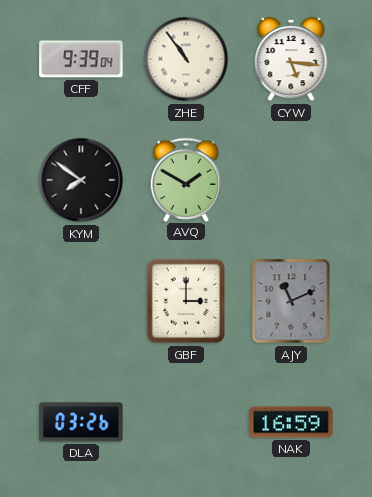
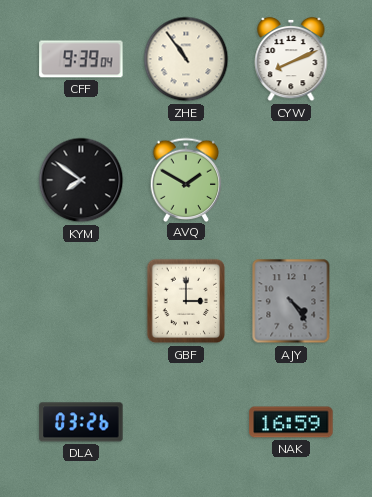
CYW: 5:16 -> 8:11
AJY: 11:11 -> 4:24
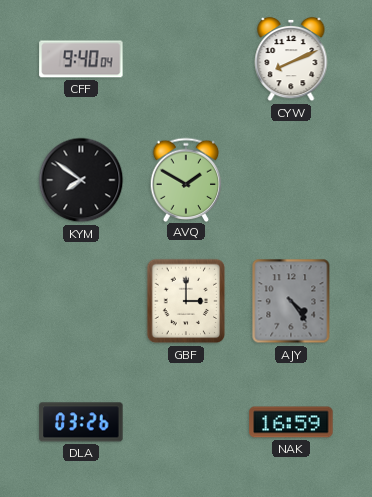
CFF: 9:39 -> 9:40
ZHE: 10:54 -> none
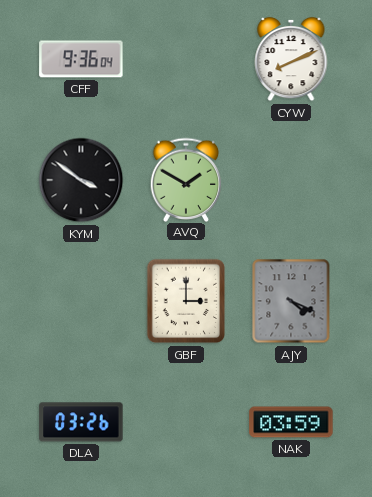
CFF: 9:40 -> 9:36
KYM: 7:51 -> 3:51
AJY: 4:24 -> 4:19
NAK: 16:59 -> 03:59
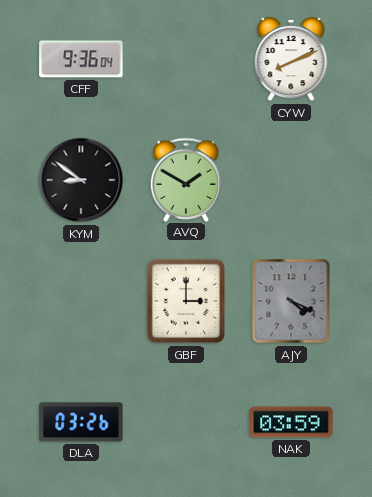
KYM: 3:51 -> 8:51
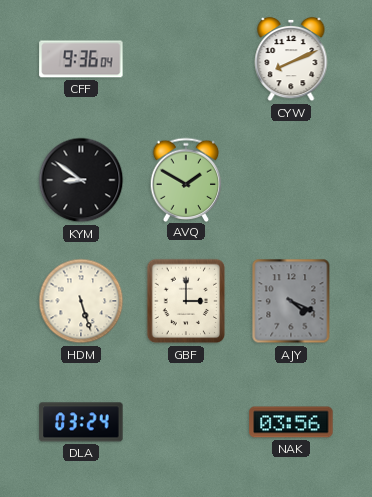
HDM: none -> 5:27
DLA: 03:26 -> 03:24
NAK: 03:59 -> 03:56
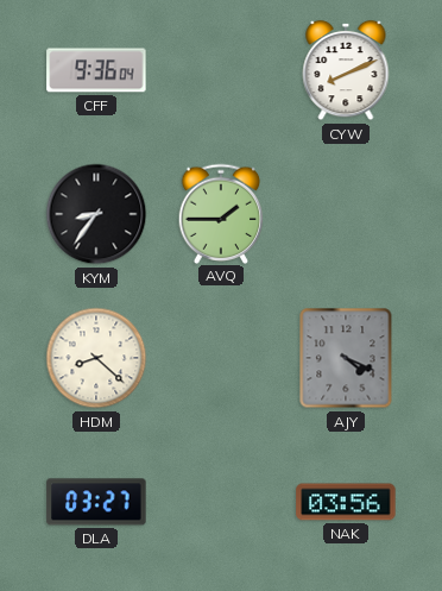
KYM: 8:51 -> 8:36
AVQ: 1:50 -> 1:45
HDM: 5:27 -> 8:22
GBF: 3:00 -> none
DLA: 03:24 -> 03:27
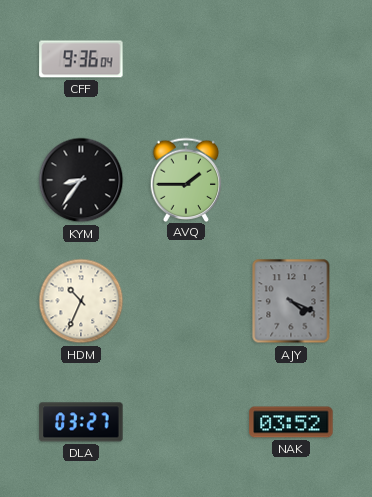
CYW: 8:11 -> none
HDM: 8:22 -> 10:34
NAK: 03:56 -> 03:52
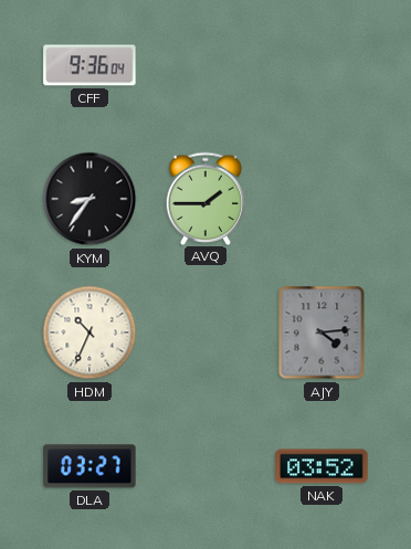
AJY: 4:19 -> 4:14
